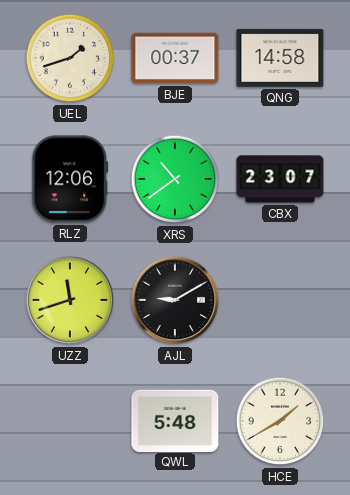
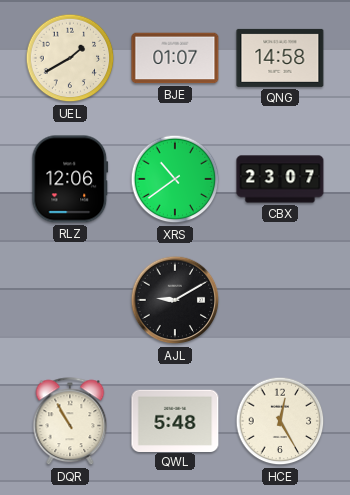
UEL: 1:42 -> 1:40
BJE: 00:37 -> 01:07
UZZ: 11:42 -> none
DQR: none -> 10:55
HCE: 1:40 -> 12:25
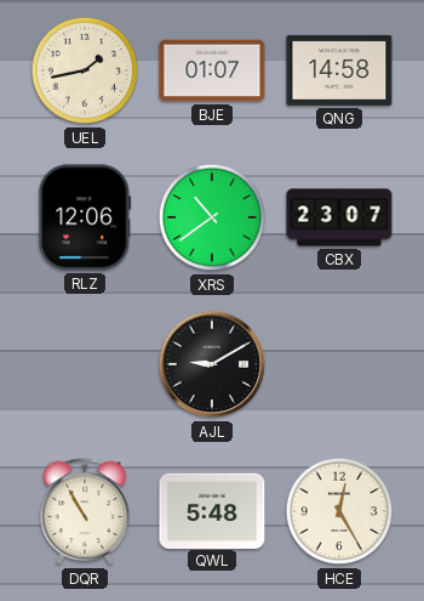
UEL: 1:40 -> 1:43
